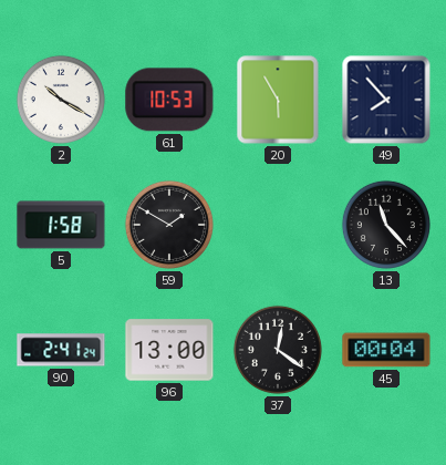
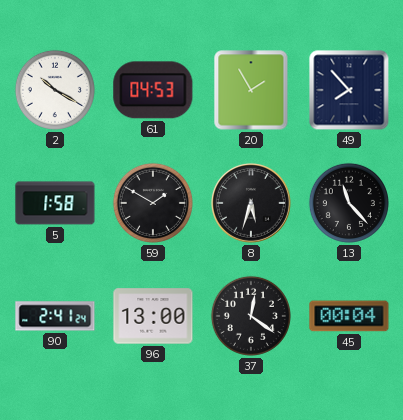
61: 10:53 -> 04:53
20: 5:55 -> 1:55
8: none -> 5:33
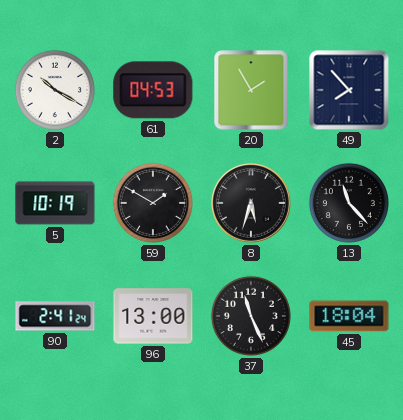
5: 1:58 -> 10:19
37: 12:21 -> 11:26
45: 00:04 -> 18:04
